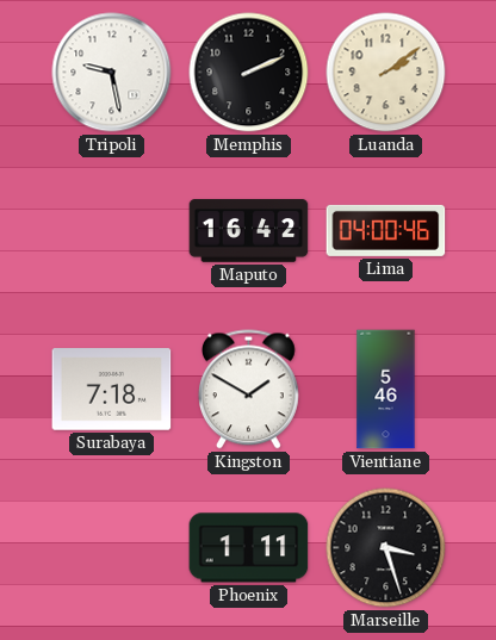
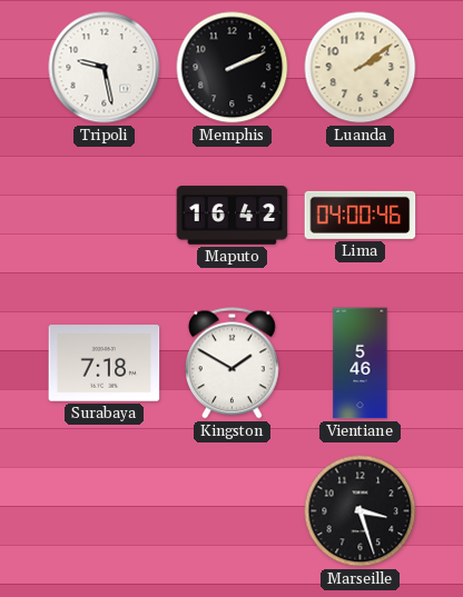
Phoenix: 1:11 -> none
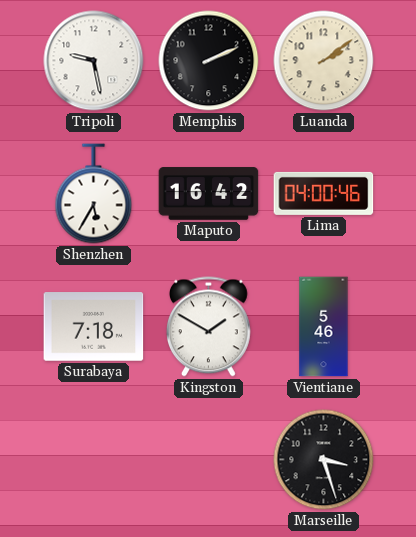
Shenzhen: none -> 5:35
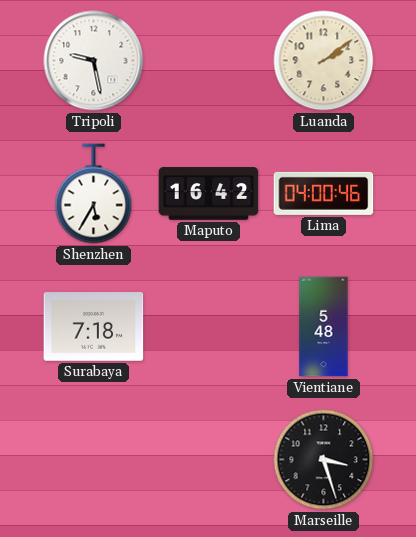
Memphis: 2:11 -> none
Kingston: 1:50 -> none
Vientiane: 5:46 -> 5:48
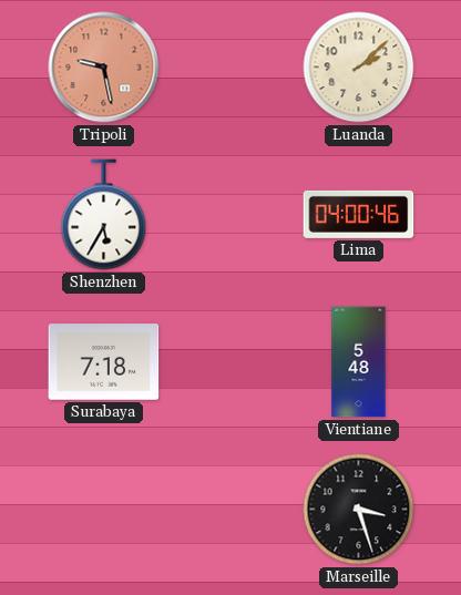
Tripoli dial: white -> salmon
Luanda: 2:09 -> 2:08
Maputo: 16:42 -> none
